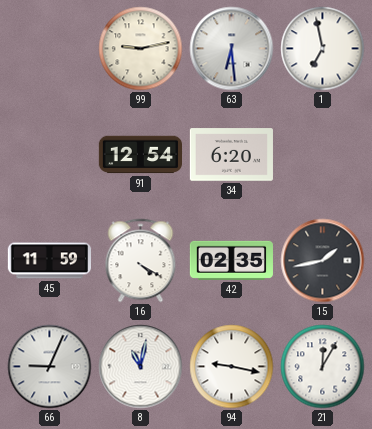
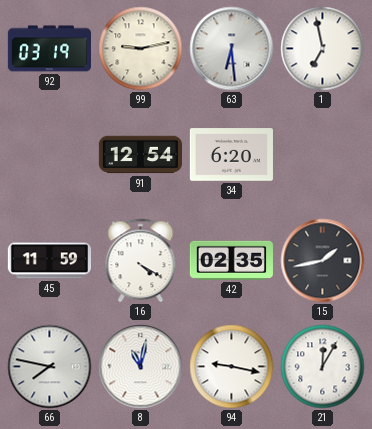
92: none -> 03:19
66: 9:04 -> 7:47
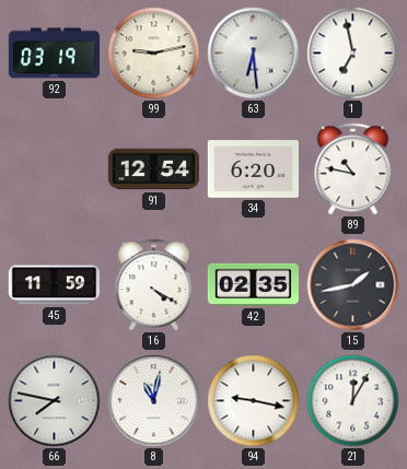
89: none -> 10:47
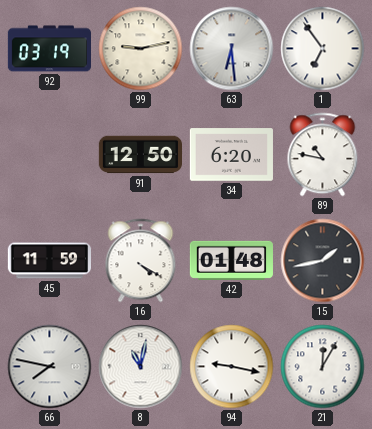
1: 6:58 -> 6:54
91: 12:54 -> 12:50
42: 02:35 -> 01:48
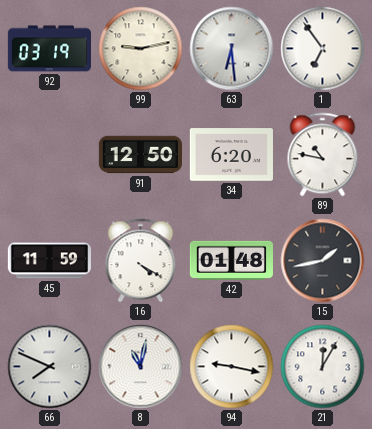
66: 7:47 -> 7:49
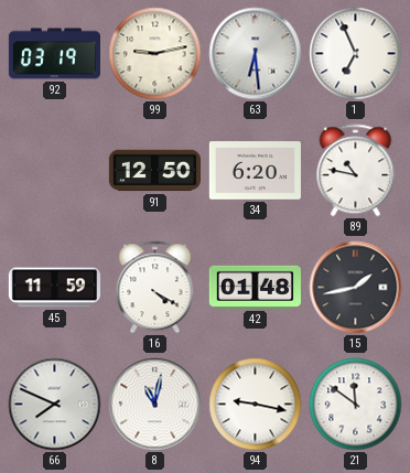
1: 6:54 -> 6:56
21: 12:05 -> 11:51
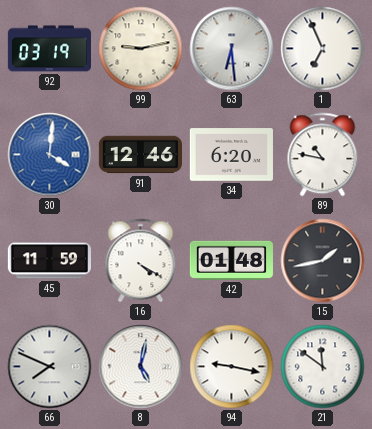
30: none -> 4:01
91: 12:50 -> 12:46
8: 11:02 -> 5:02
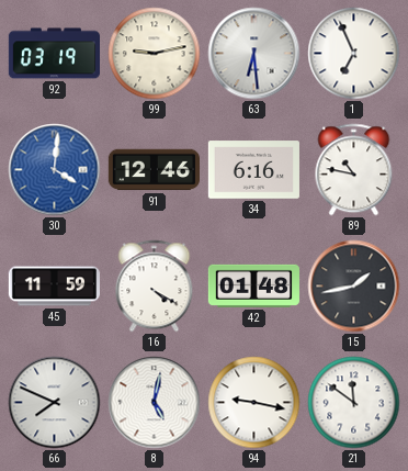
34: 6:20 -> 6:16
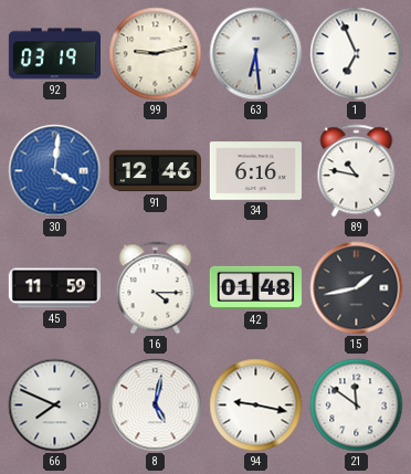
16: 4:20 -> 4:15
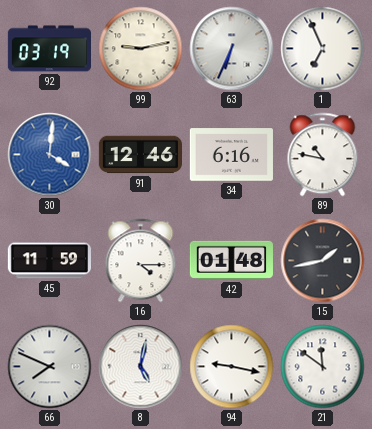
63: 6:29 -> 6:34
